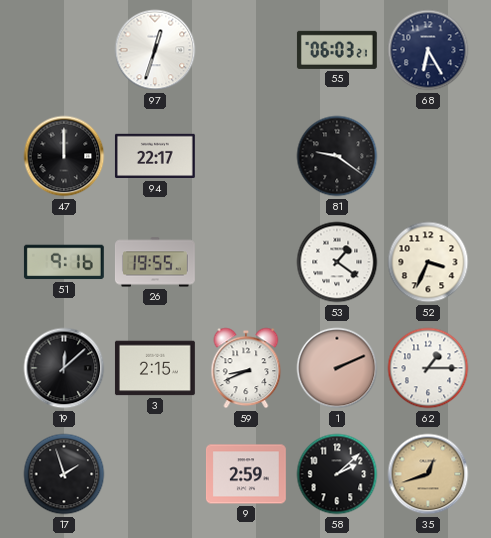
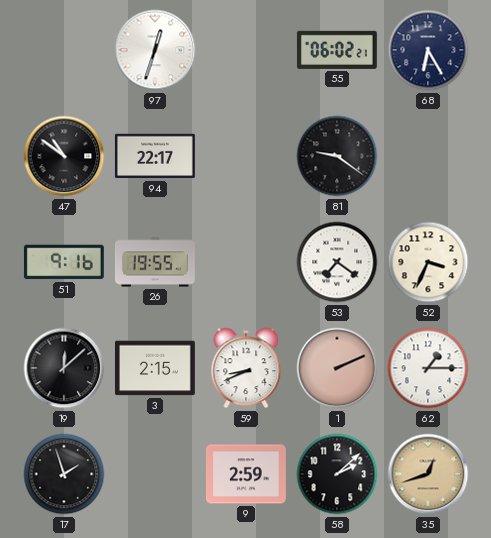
55: 06:03 -> 06:02
47: 12:00 -> 10:51
53: 1:21 -> 7:21
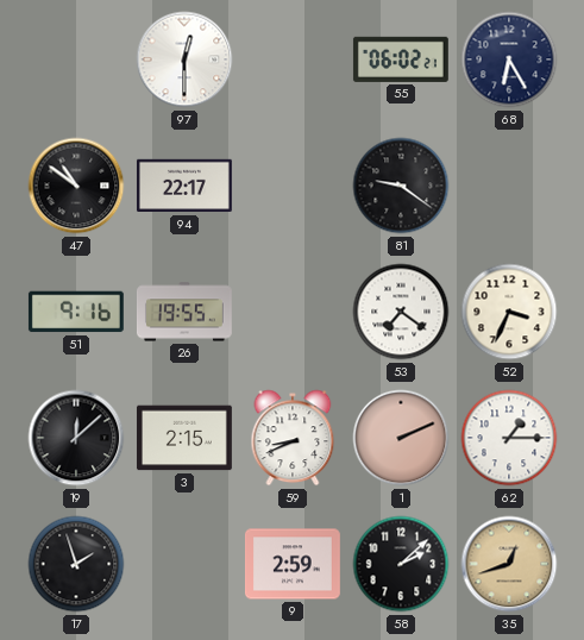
97: 12:33 -> 12:30
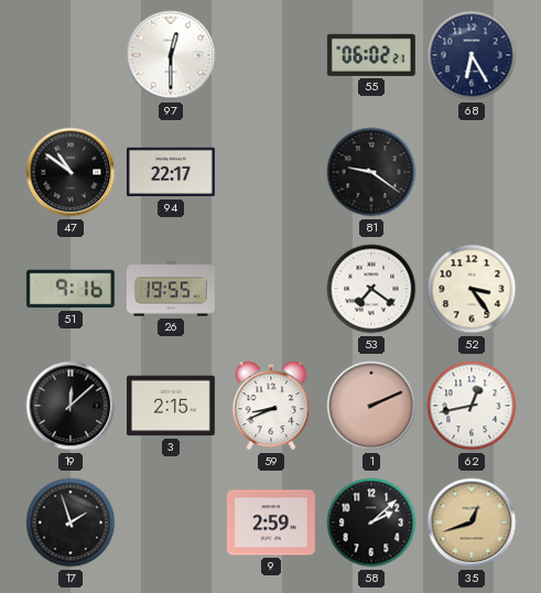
52: 3:34 -> 3:24
62: 1:15 -> 12:43
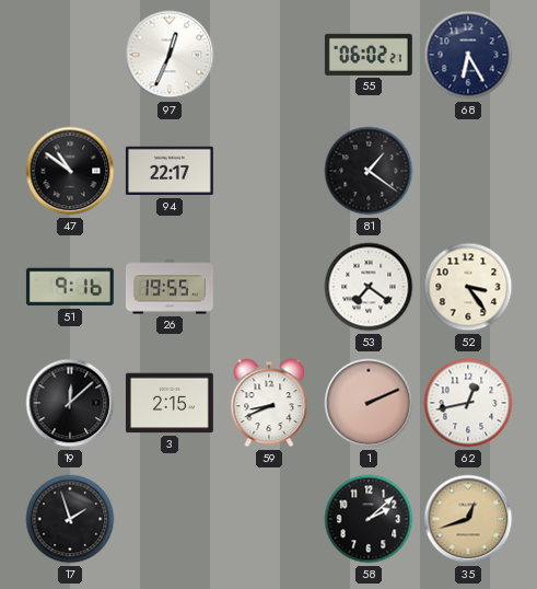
97: 12:30 -> 12:34
81: 9:21 -> 1:21
9: 2:59 -> none
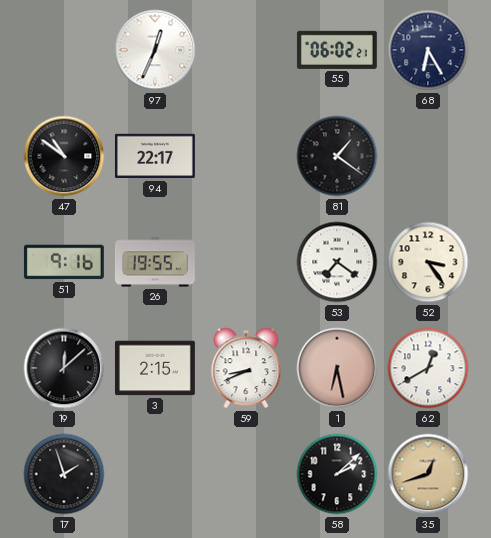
1: 2:11 -> 6:28
62: 12:43 -> 12:40
